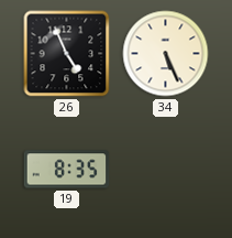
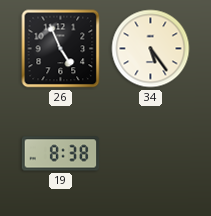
34: 5:26 -> 5:24
19: 8:35 -> 8:38
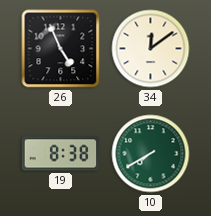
34: 5:24 -> 12:09
10: none -> 7:40
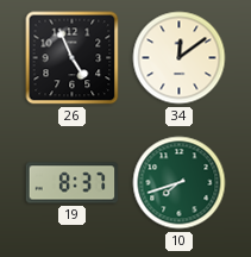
19: 8:38 -> 8:37
10: 7:40 -> 7:42
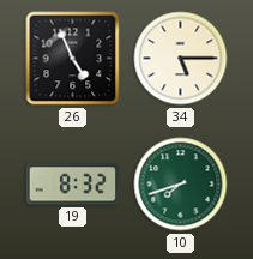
34: 12:09 -> 5:15
19: 8:37 -> 8:32
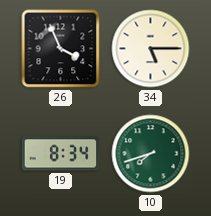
26: 4:56 -> 3:56
19: 8:32 -> 8:34
